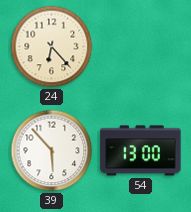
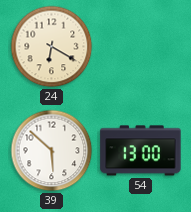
24: 6:23 -> 6:20
39: 5:53 -> 5:52
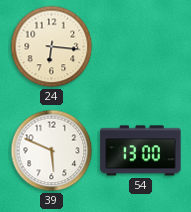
24: 6:20 -> 6:16
39: 5:52 -> 5:49
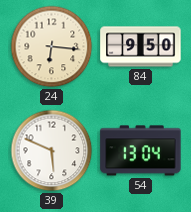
84: none -> 9:50
54: 13:00 -> 13:04
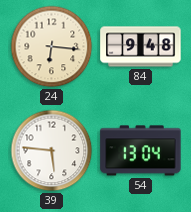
84: 9:50 -> 9:48
39: 5:49 -> 5:46
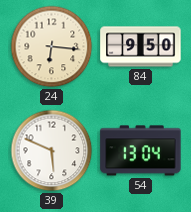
84: 9:48 -> 9:50
39: 5:46 -> 5:49
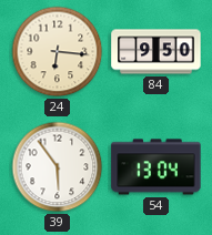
39: 5:49 -> 5:54
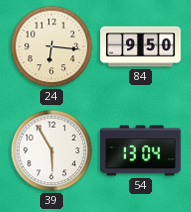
39: 5:54 -> 5:55
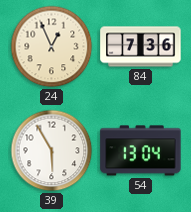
24: 6:16 -> 12:56
84: 9:50 -> 7:36
